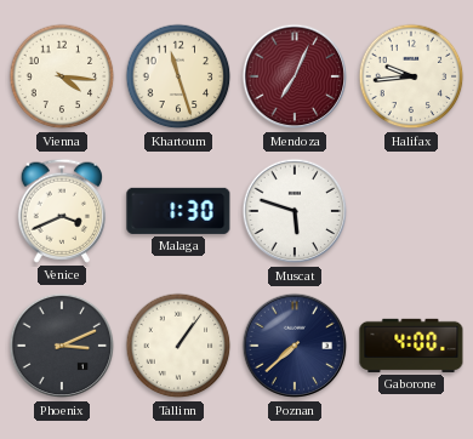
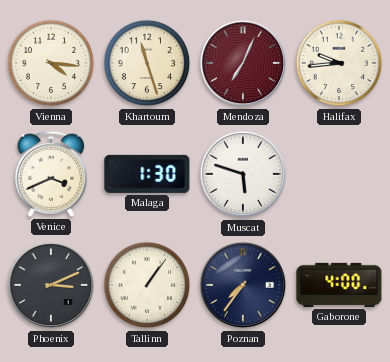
Poznan: 7:38 -> 7:36
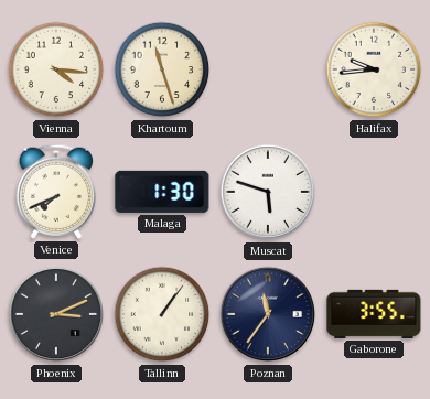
Mendoza: 7:04 -> none
Venice: 3:41 -> 7:41
Poznan: 7:36 -> 11:36
Gaborone: 4:00 -> 3:55
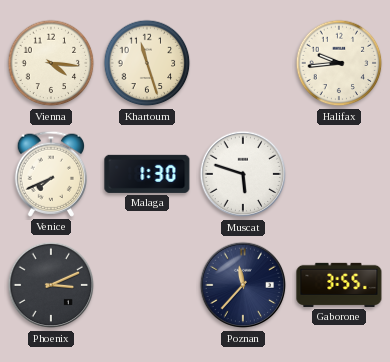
Tallinn: 1:06 -> none
Poznan: 11:36 -> 11:37
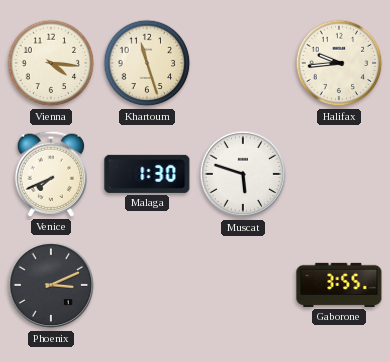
Poznan: 11:37 -> none
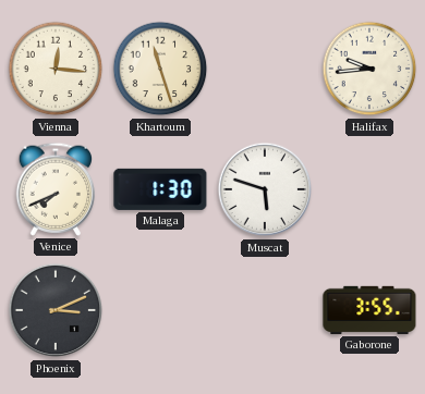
Vienna: 4:16 -> 12:16
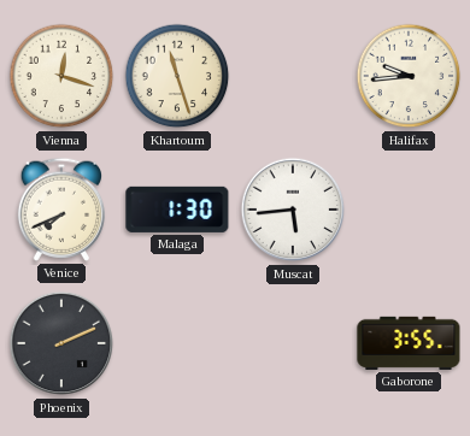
Vienna: 12:16 -> 12:18
Muscat: 5:48 -> 5:44
Phoenix: 3:11 -> 2:11
